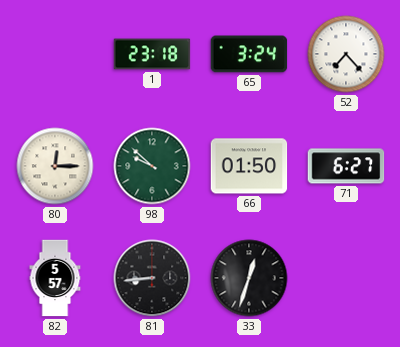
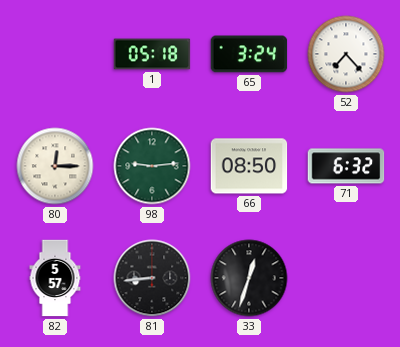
1: 23:18 -> 05:18
98: 9:52 -> 9:14
66: 01:50 -> 08:50
71: 6:27 -> 6:32
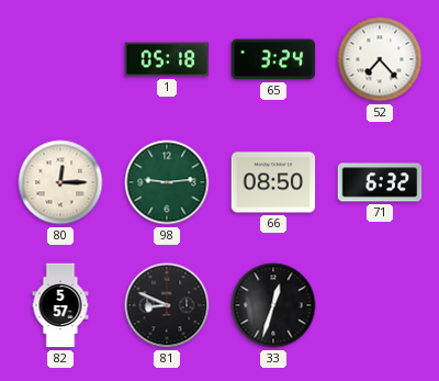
81: 8:44 -> 8:49
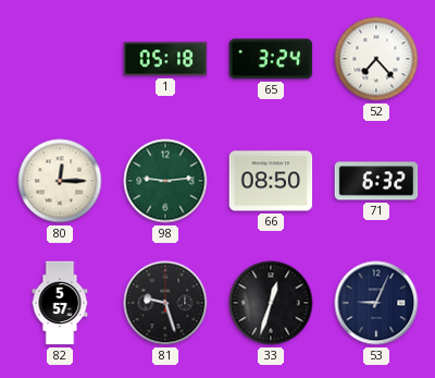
81: 8:49 -> 9:27
53: none -> 9:04
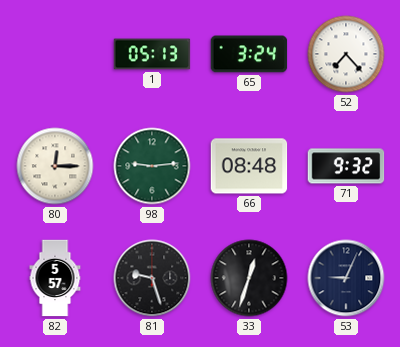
1: 05:18 -> 05:13
66: 08:50 -> 08:48
71: 6:32 -> 9:32
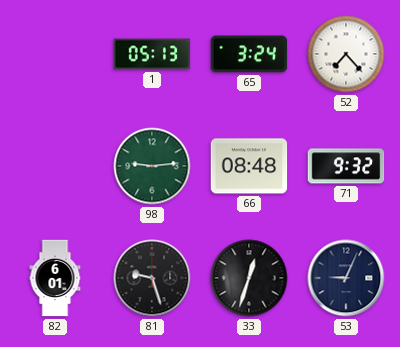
80: 12:15 -> none
82: 5:57 -> 6:01
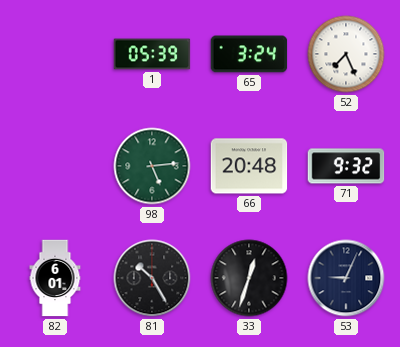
1: 05:13 -> 05:39
52: 7:23 -> 7:26
98: 9:14 -> 5:14
66: 08:48 -> 20:48
81: 9:27 -> 10:25
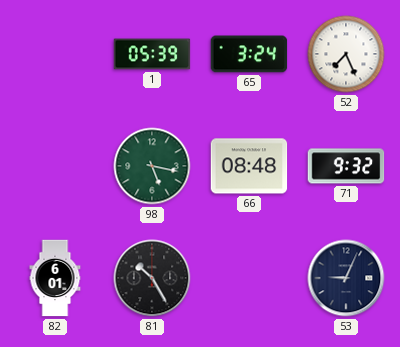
98: 5:14 -> 5:17
66: 20:48 -> 08:48
33: 12:33 -> none
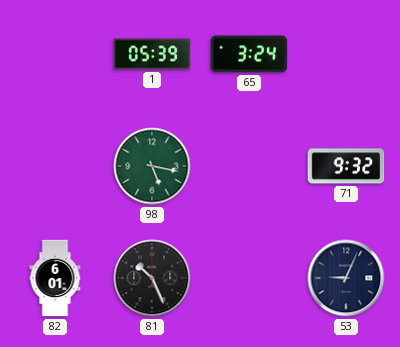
52: 7:26 -> none
66: 08:48 -> none
81: 10:25 -> 10:26
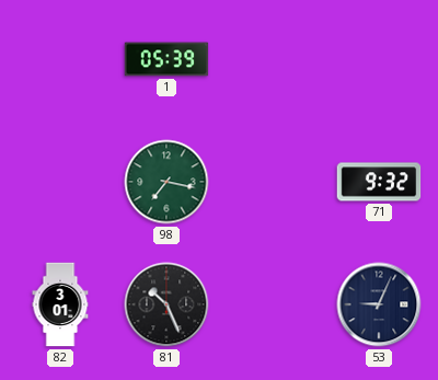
65: 3:24 -> none
98: 5:17 -> 7:17
82: 6:01 -> 3:01
